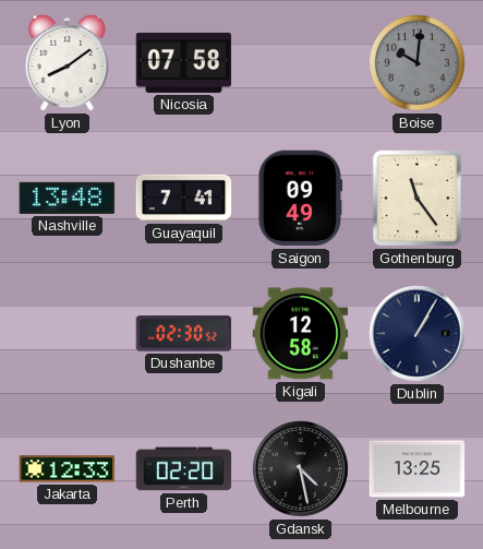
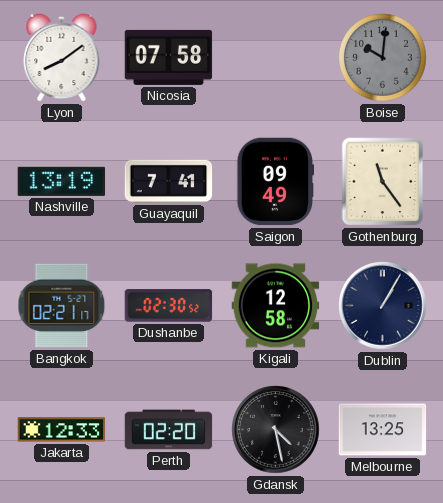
Nashville: 13:48 -> 13:19
Bangkok: none -> 02:21
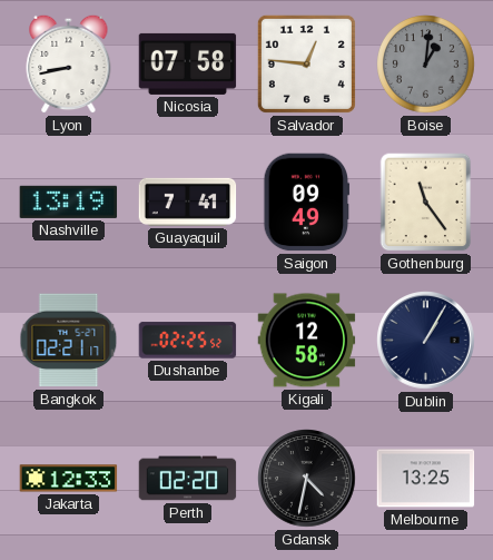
Lyon: 8:09 -> 8:43
Salvador: none -> 12:46
Boise: 10:01 -> 1:01
Dushanbe: 02:30 -> 02:25
Gdansk: 4:28 -> 4:32
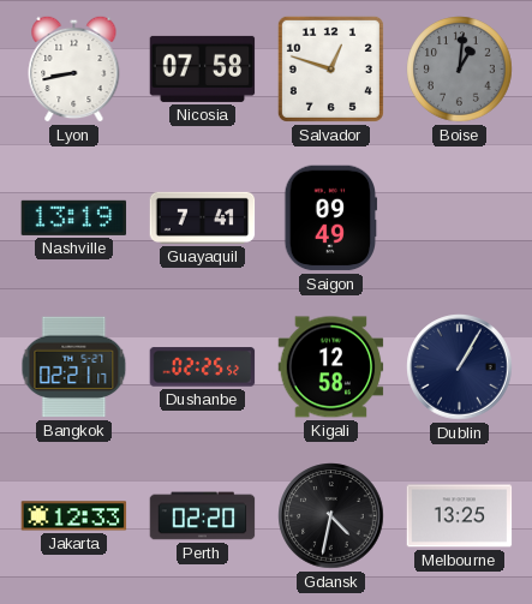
Salvador: 12:46 -> 12:48
Gothenburg: 11:24 -> none
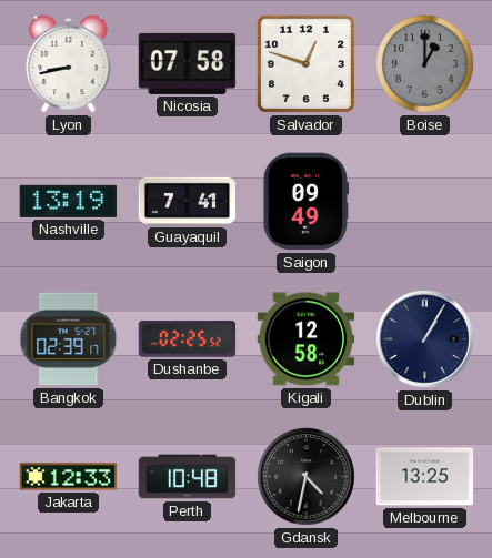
Boise: 1:01 -> 1:00
Bangkok: 02:21 -> 02:39
Perth: 02:20 -> 10:48
